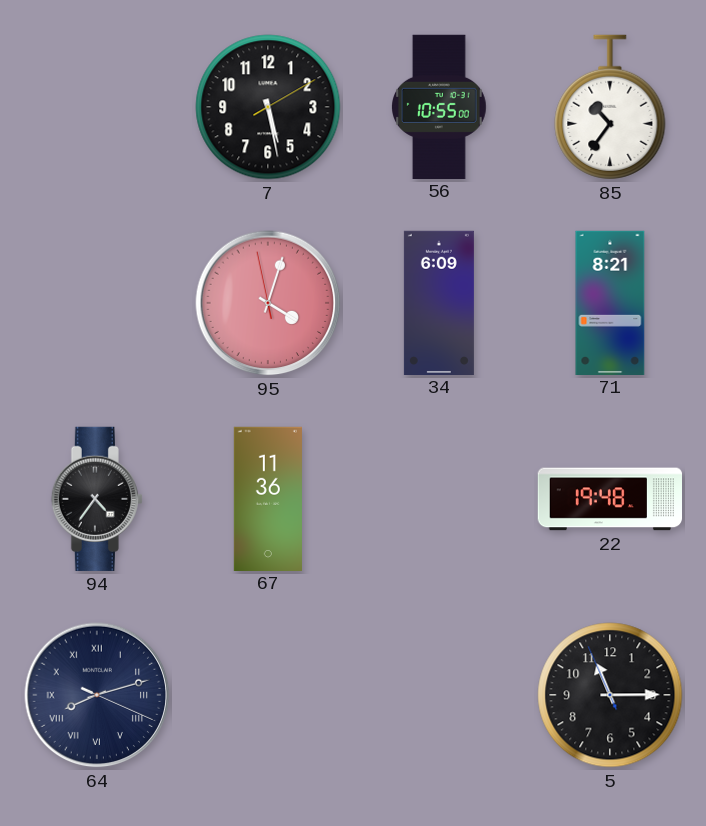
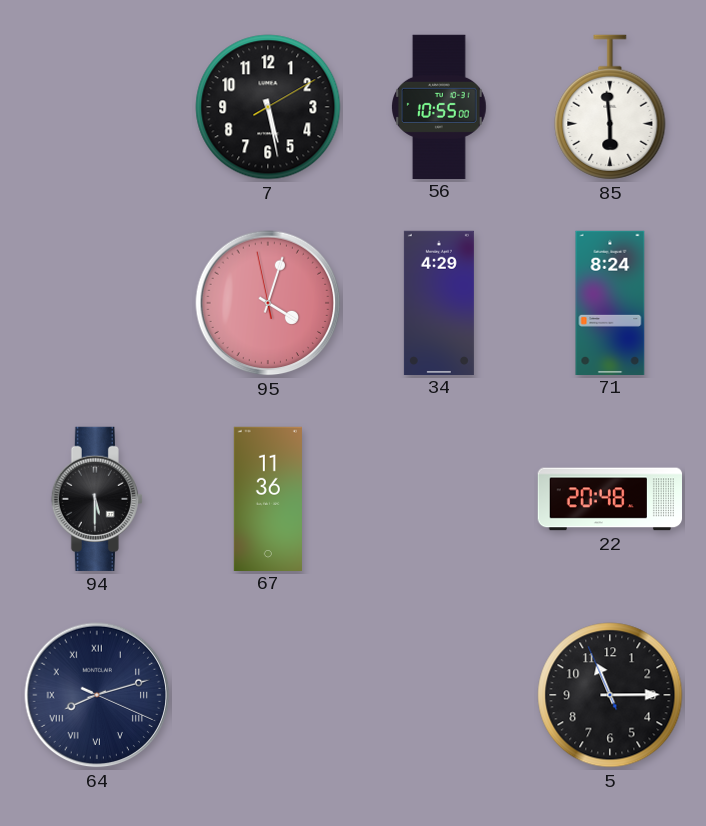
85: 10:36 -> 5:59
34: 6:09 -> 4:29
71: 8:21 -> 8:24
94: 4:36 -> 5:30
22: 19:48 -> 20:48
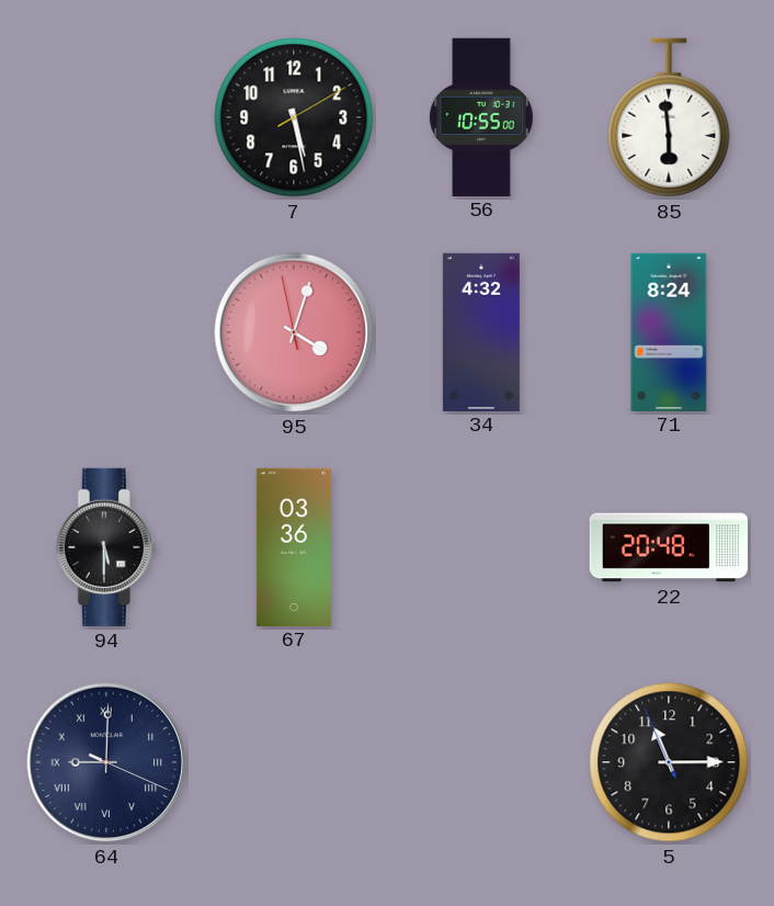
34: 4:29 -> 4:32
67: 11:36 -> 03:36
64: 8:12 -> 9:00
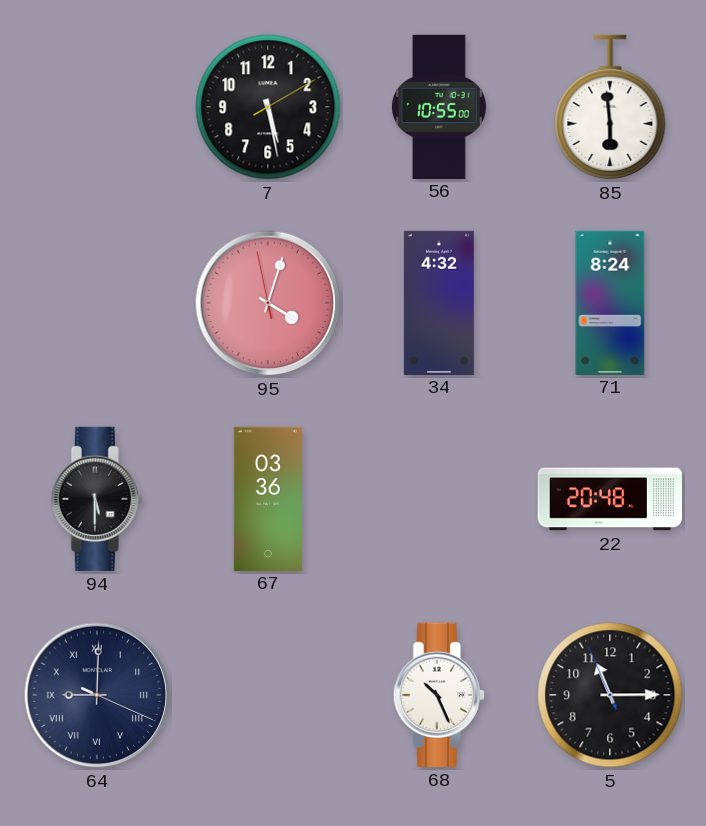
68: none -> 10:26
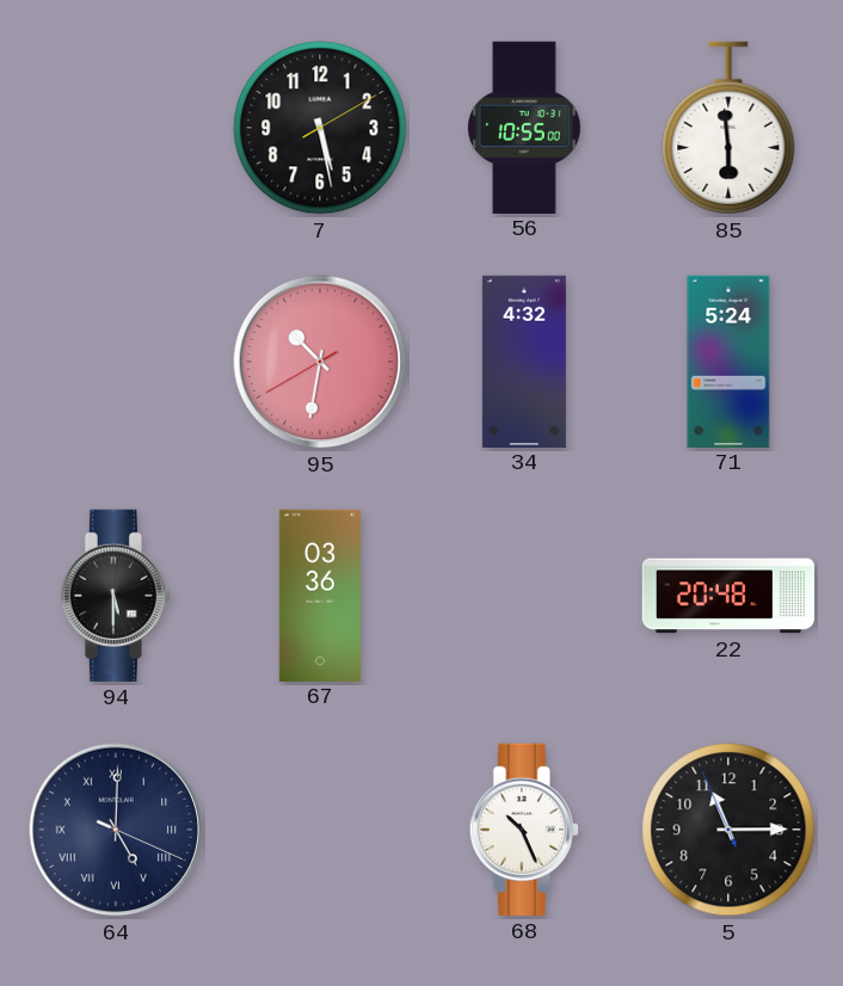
95: 4:02 -> 10:31
71: 8:24 -> 5:24
64: 9:00 -> 5:00
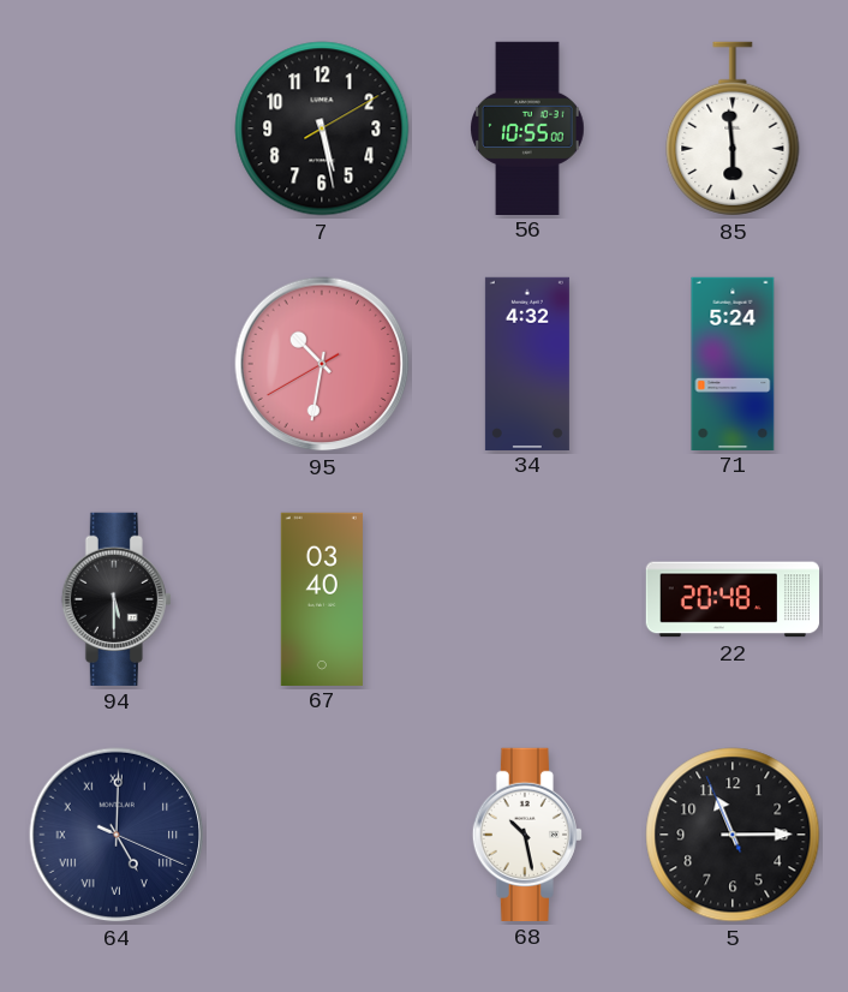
67: 03:36 -> 03:40
68: 10:26 -> 10:28
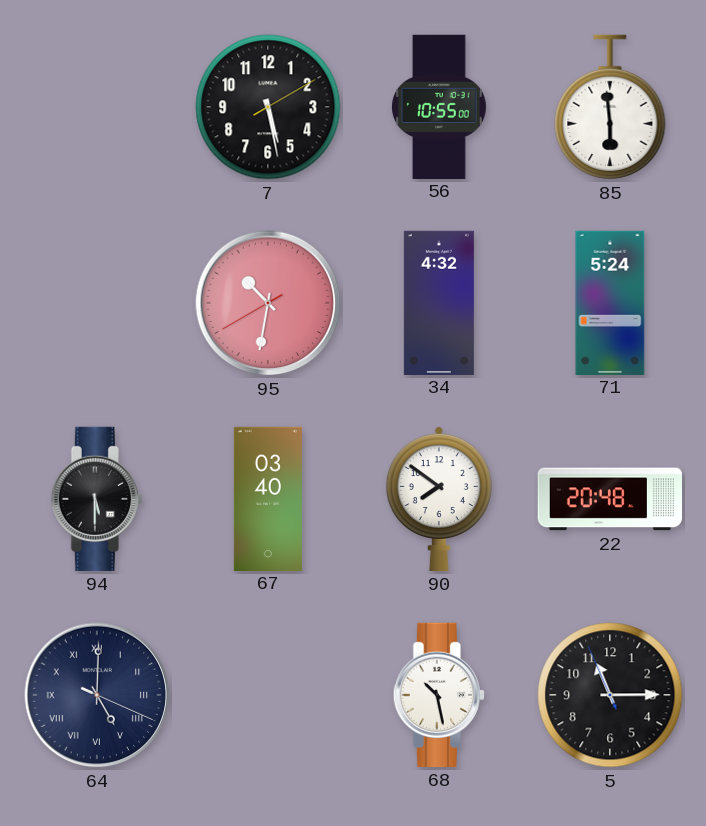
90: none -> 7:51
